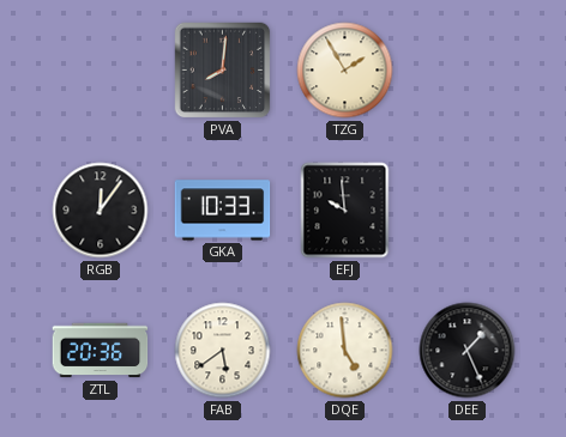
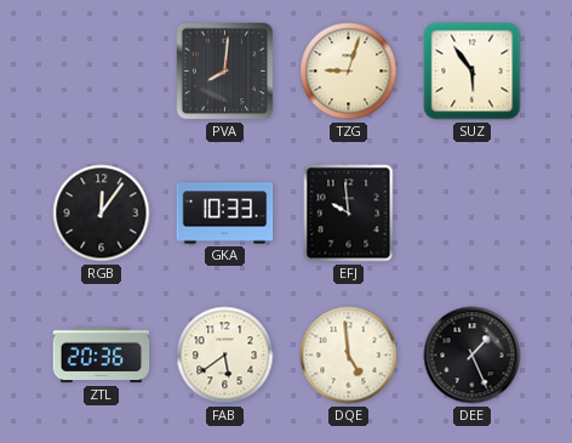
TZG: 1:55 -> 9:03
SUZ: none -> 5:54
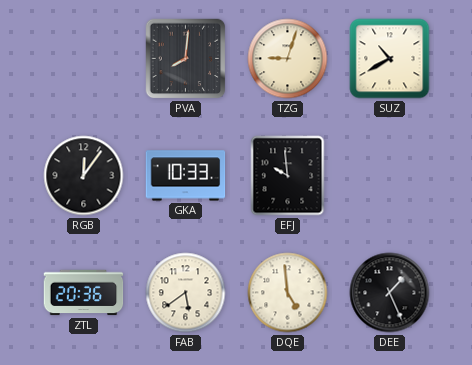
SUZ: 5:54 -> 10:40
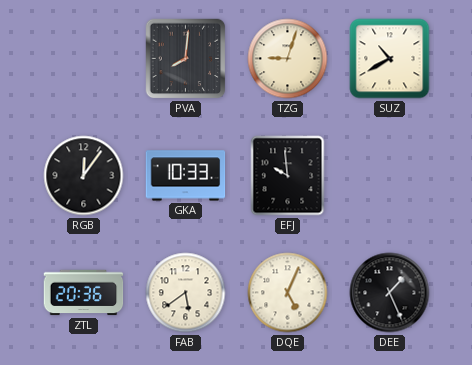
DQE: 4:59 -> 5:04
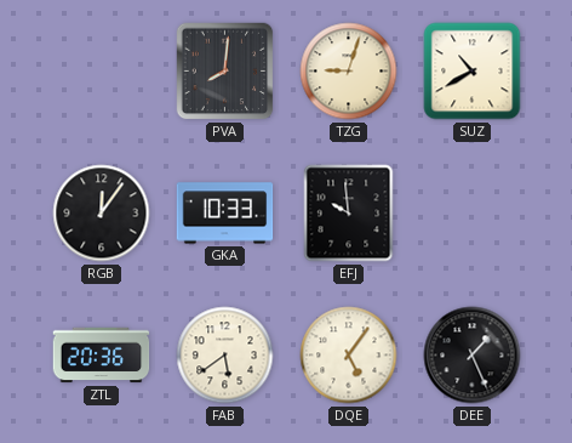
DQE: 5:04 -> 5:06
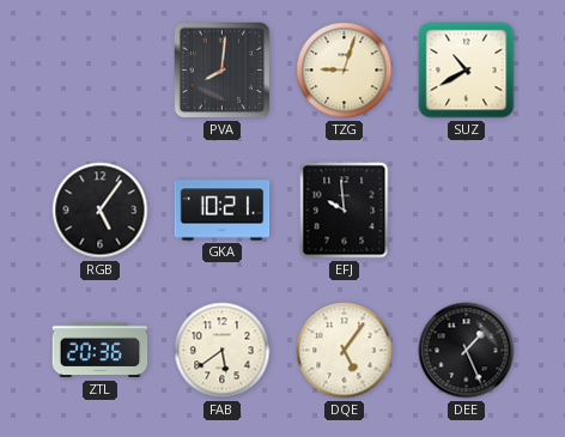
RGB: 12:06 -> 5:06
GKA: 10:33 -> 10:21
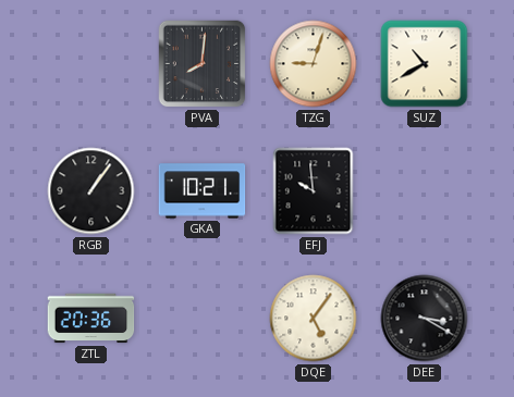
RGB: 5:06 -> 1:06
FAB: 5:39 -> none
DEE: 1:26 -> 3:20
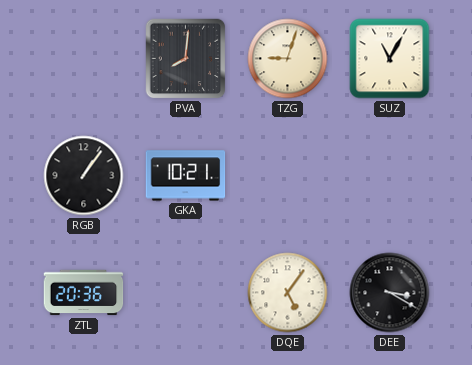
SUZ: 10:40 -> 11:05
EFJ: 9:59 -> none
